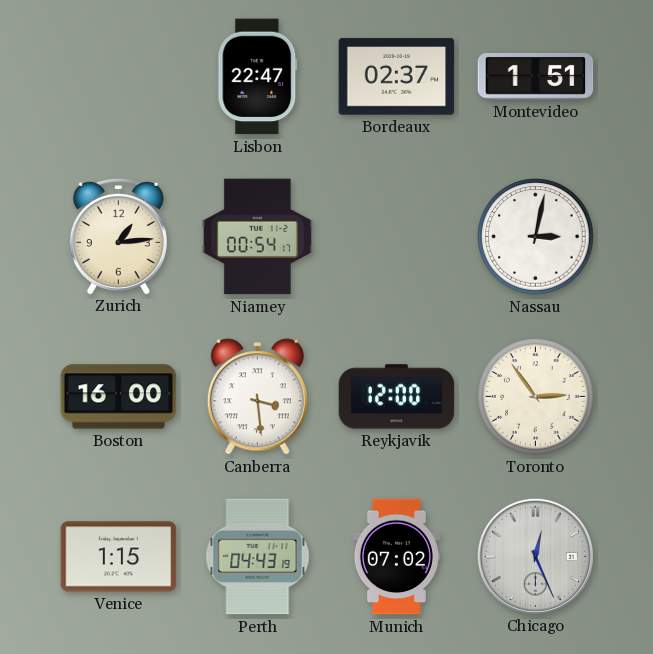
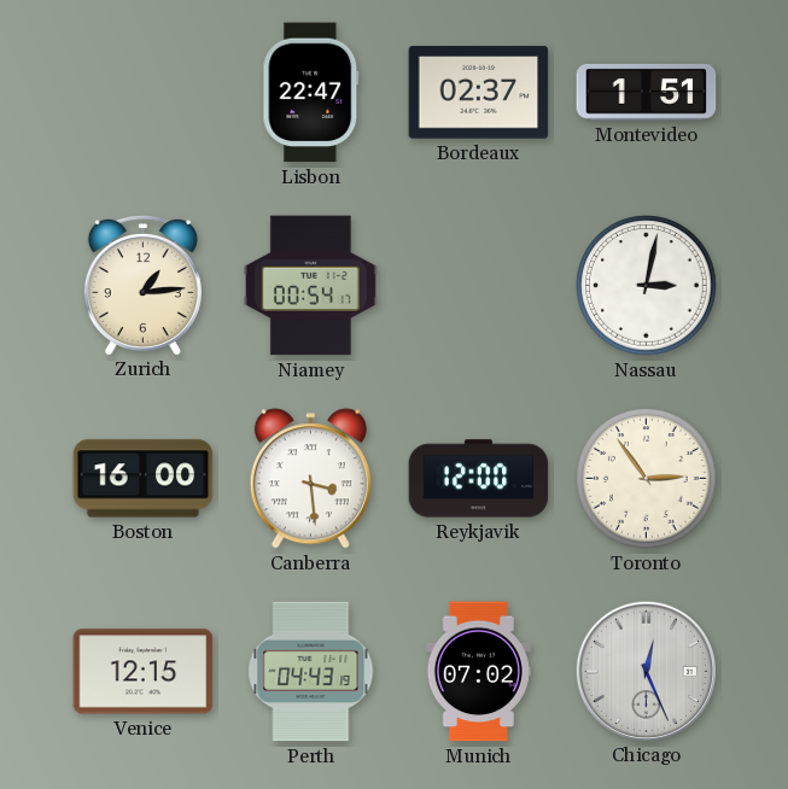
Venice: 1:15 -> 12:15
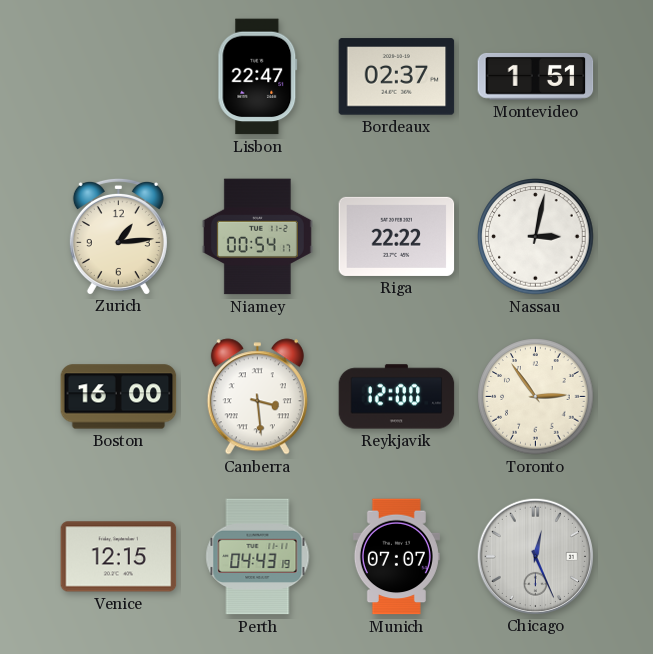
Riga: none -> 22:22
Munich: 07:02 -> 07:07
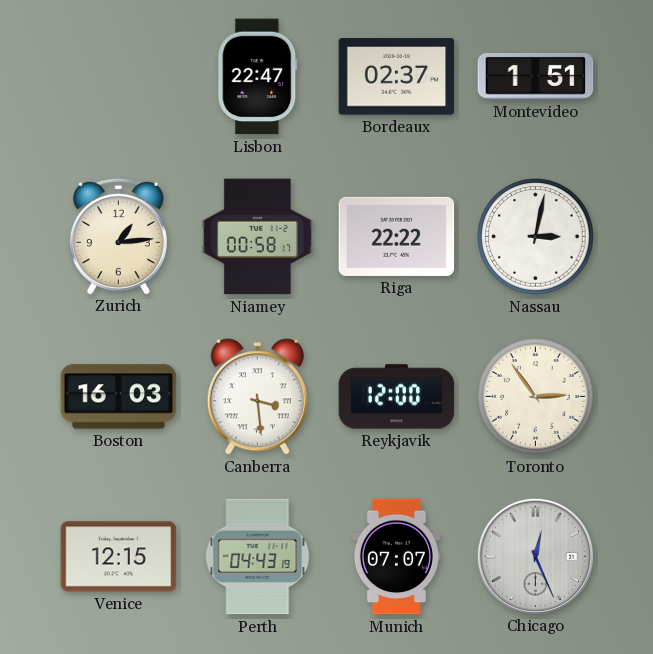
Niamey: 00:54 -> 00:58
Boston: 16:00 -> 16:03
